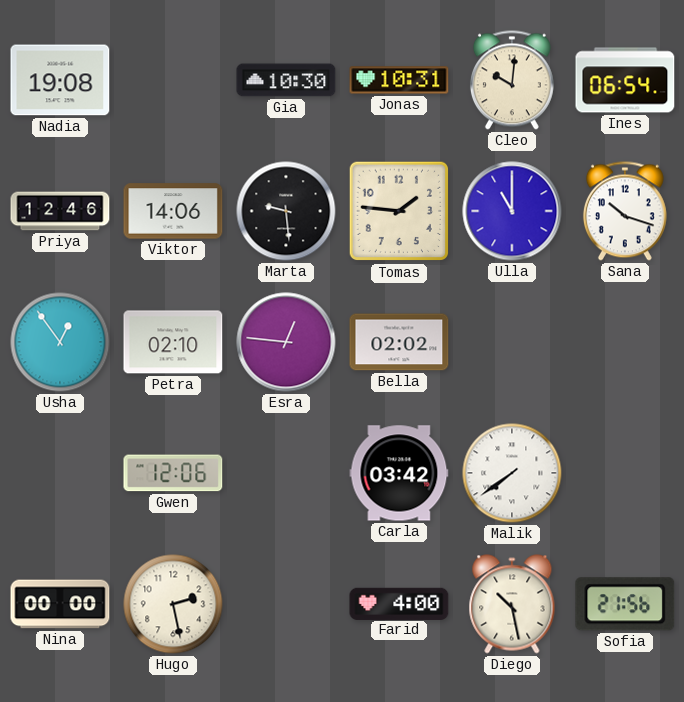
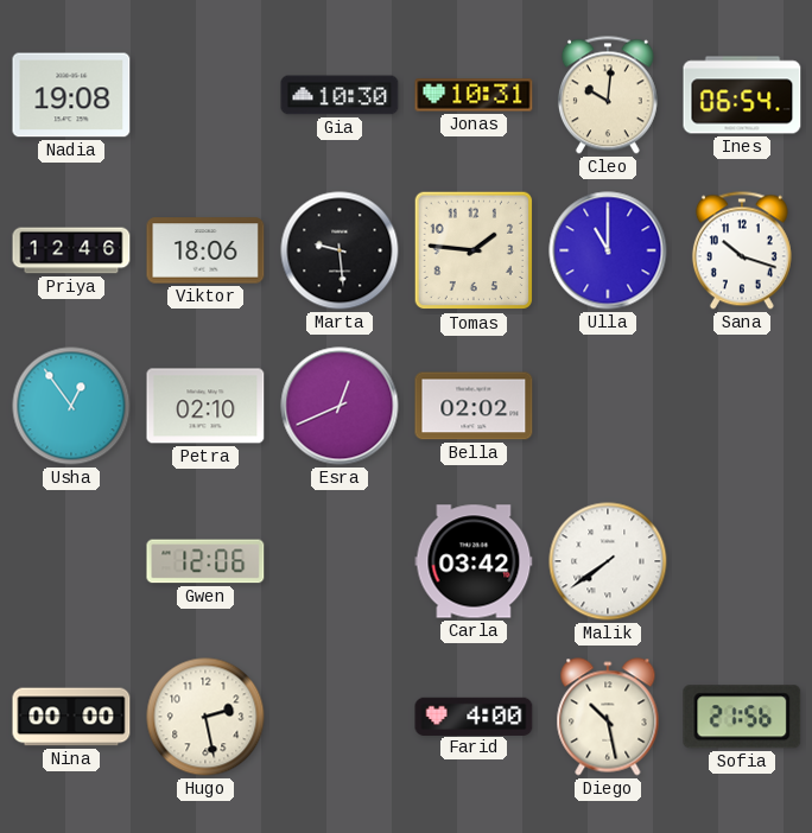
Viktor: 14:06 -> 18:06
Esra: 12:46 -> 12:41
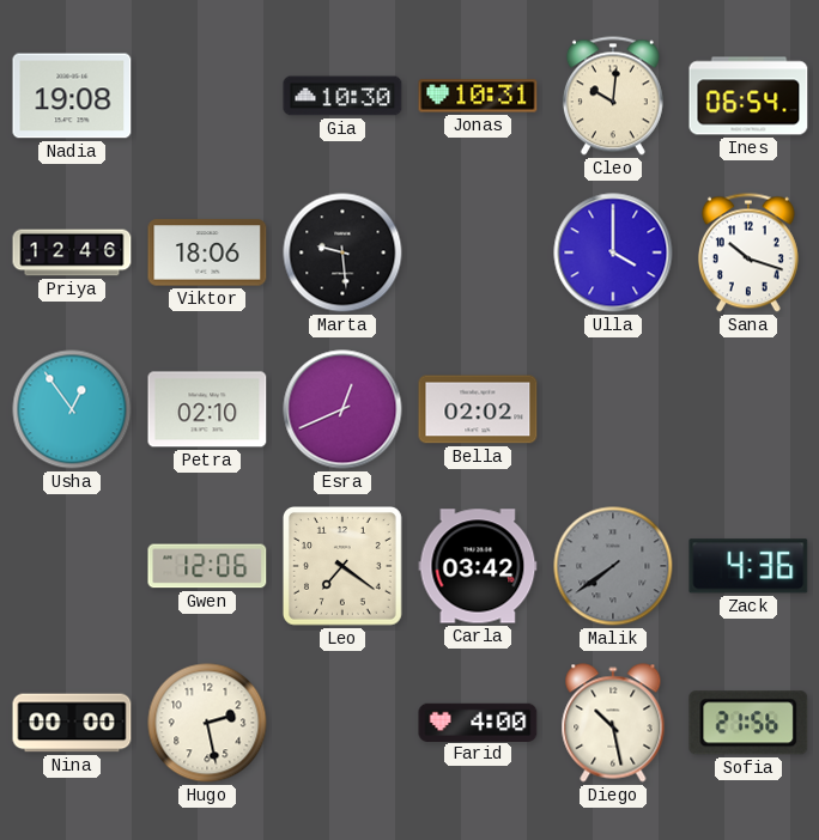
Tomas: 1:46 -> none
Ulla: 11:00 -> 4:00
Leo: none -> 7:21
Malik dial: white -> grey
Zack: none -> 4:36
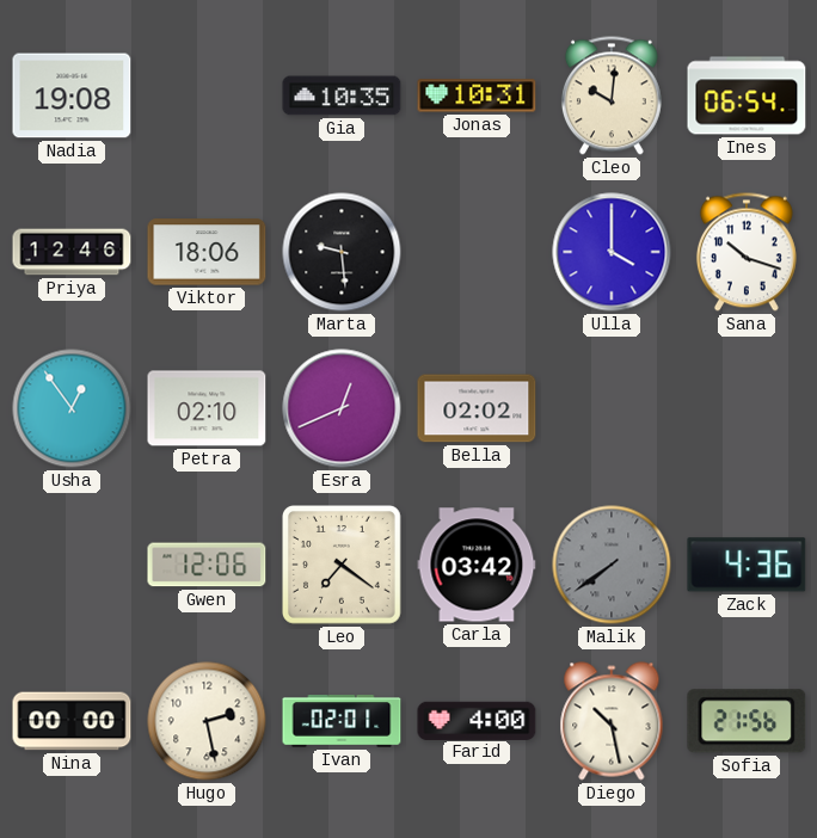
Gia: 10:30 -> 10:35
Ivan: none -> 02:01
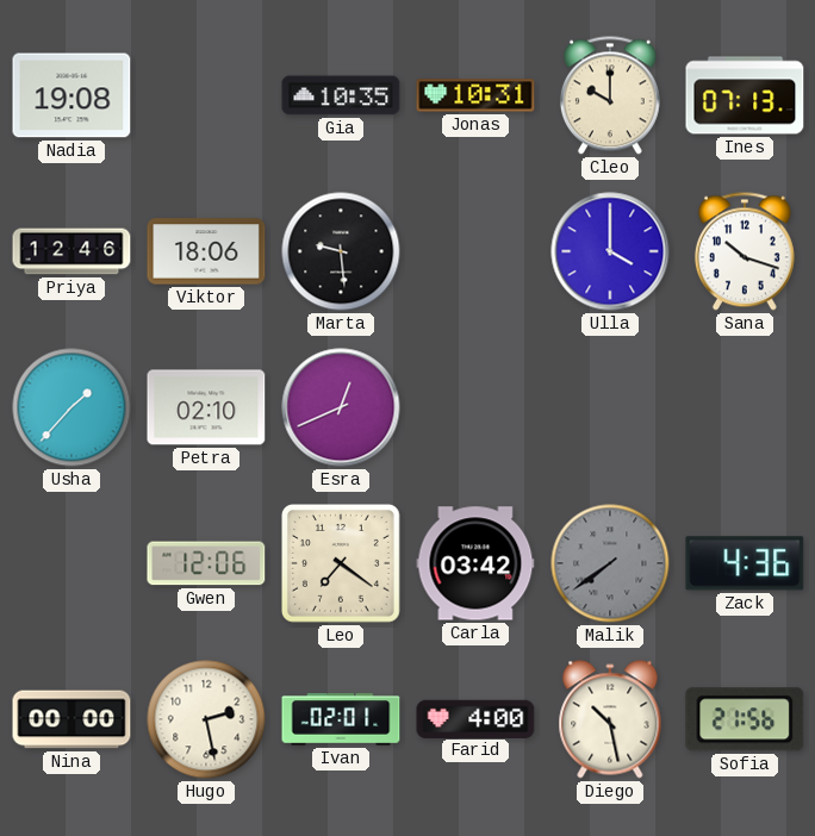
Cleo: 10:01 -> 10:00
Ines: 06:54 -> 07:13
Usha: 12:54 -> 1:37
Bella: 02:02 -> none
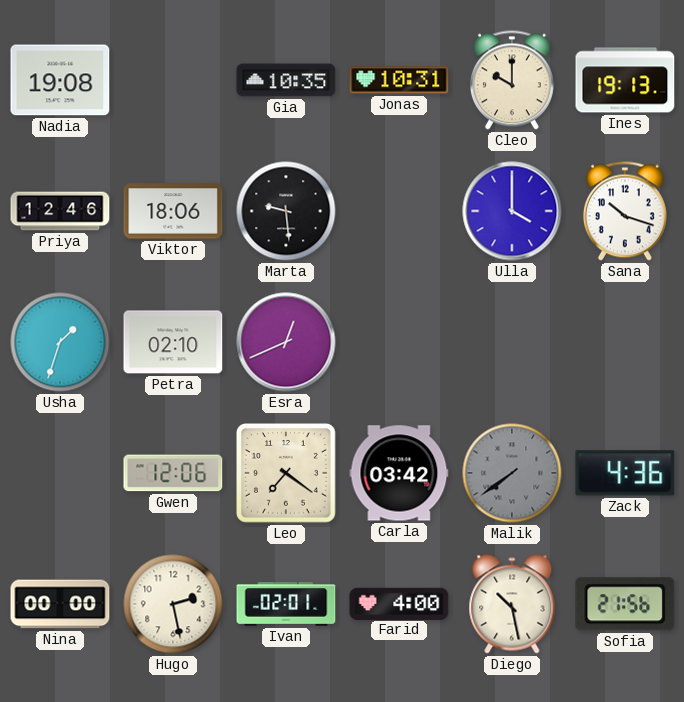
Ines: 07:13 -> 19:13
Usha: 1:37 -> 1:33
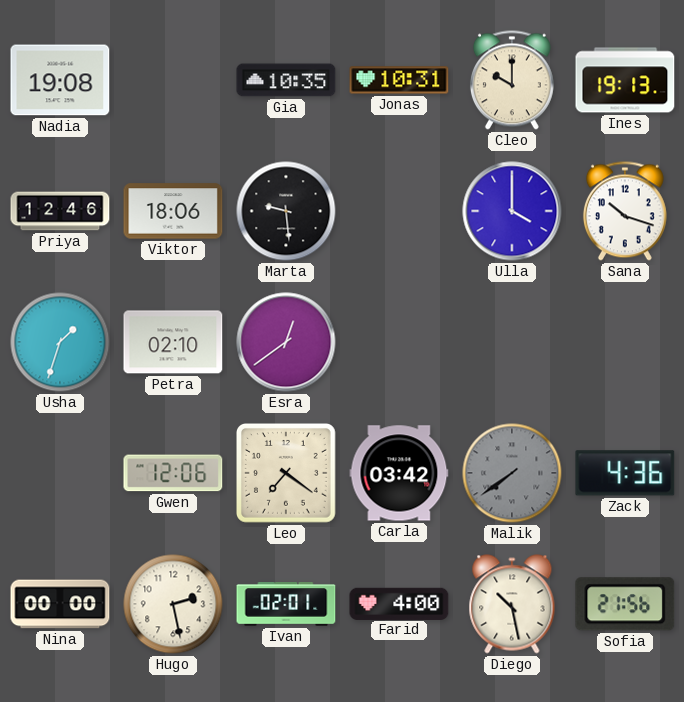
Esra: 12:41 -> 12:39
